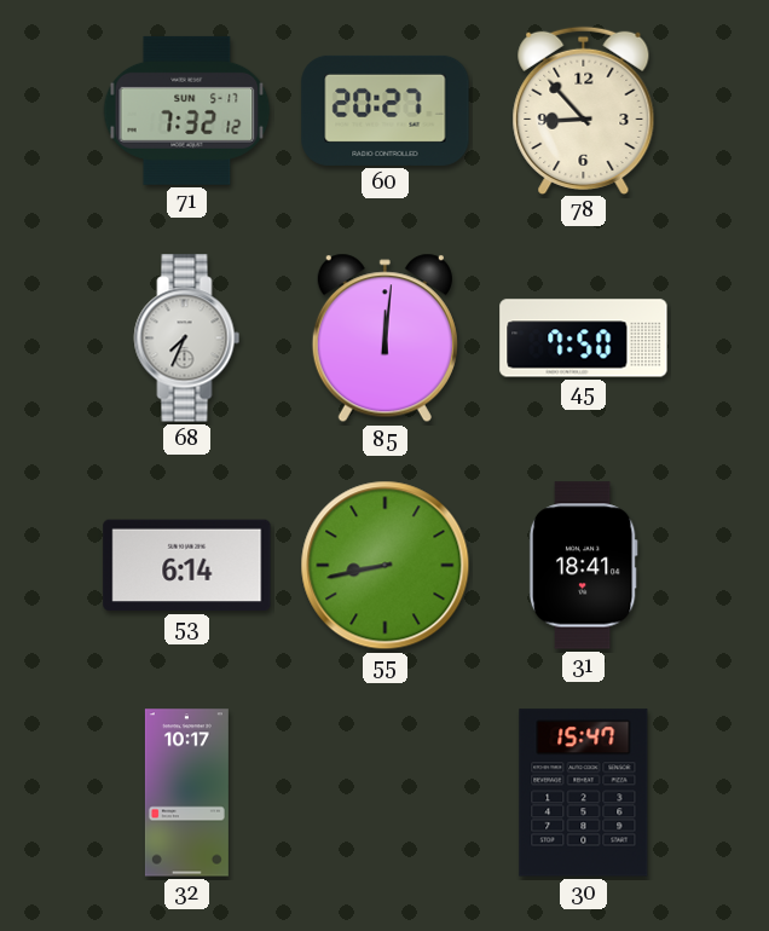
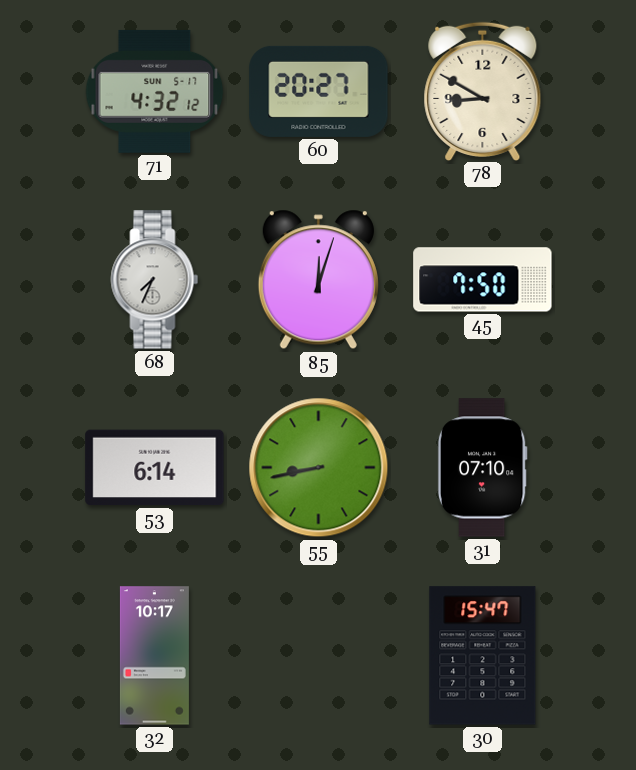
71: 7:32 -> 4:32
78: 8:53 -> 8:50
85: 12:01 -> 12:03
31: 18:41 -> 07:10
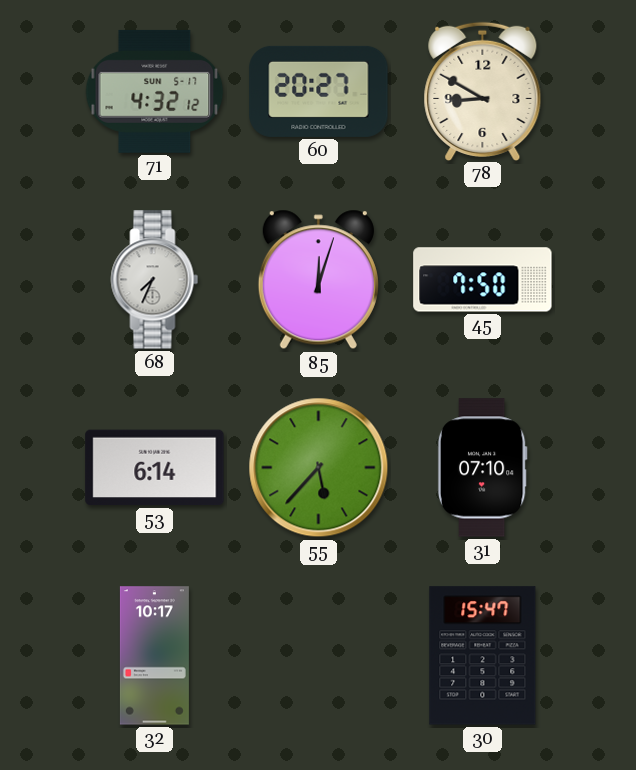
55: 8:43 -> 5:37
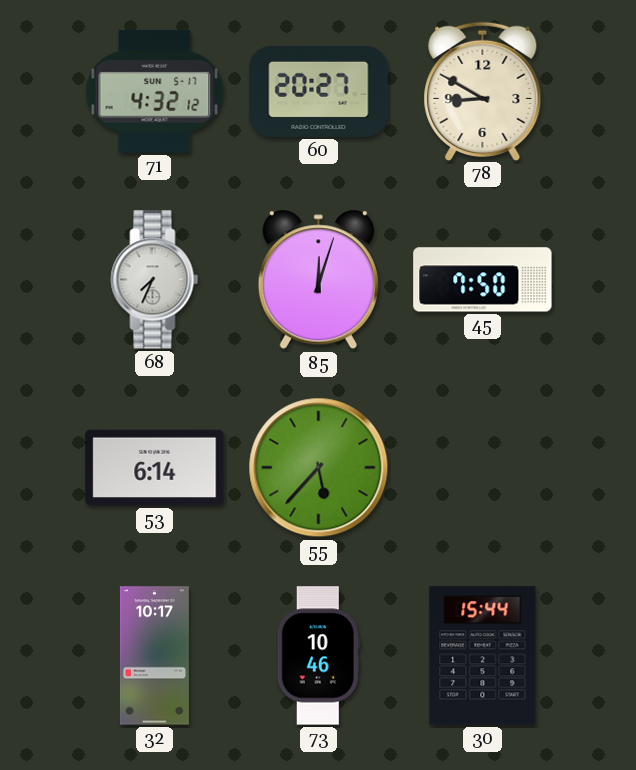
31: 07:10 -> none
73: none -> 10:46
30: 15:47 -> 15:44
